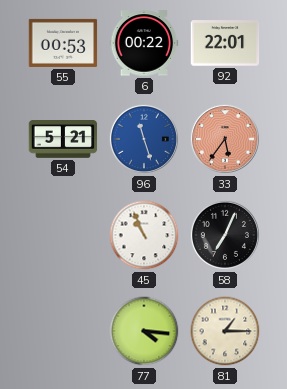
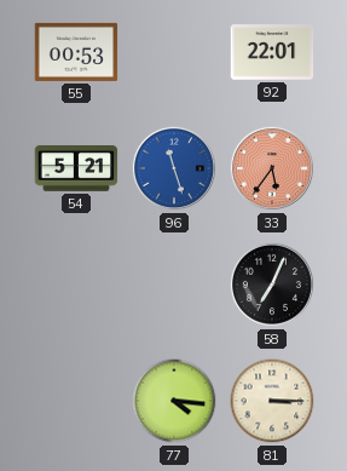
6: 00:22 -> none
45: 10:56 -> none
81: 1:15 -> 3:15
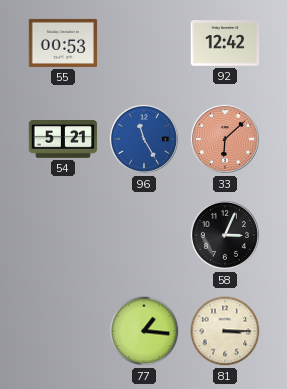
92: 22:01 -> 12:42
96: 11:27 -> 11:25
33: 5:36 -> 6:08
58: 7:04 -> 3:04
77: 4:16 -> 1:16
